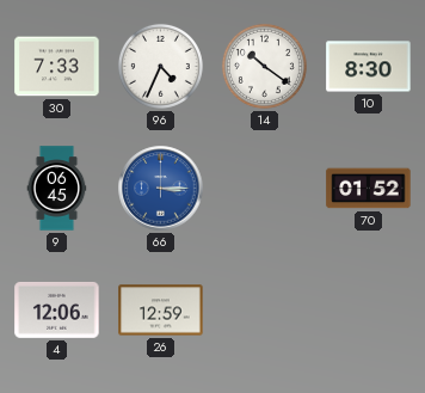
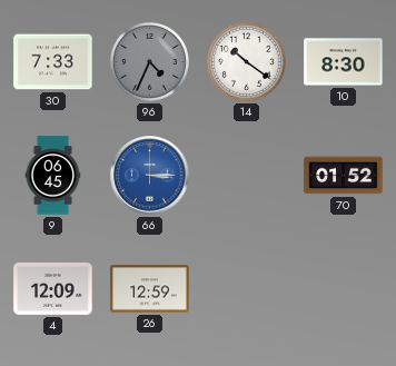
96 dial: white -> grey
4: 12:06 -> 12:09
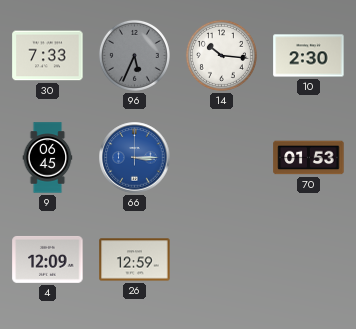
96: 4:34 -> 5:34
14: 10:21 -> 10:16
10: 8:30 -> 2:30
70: 01:52 -> 01:53
